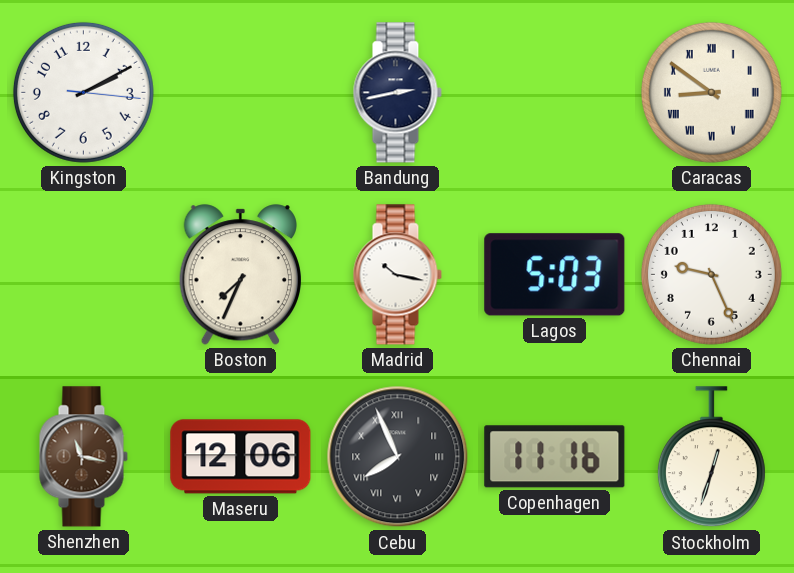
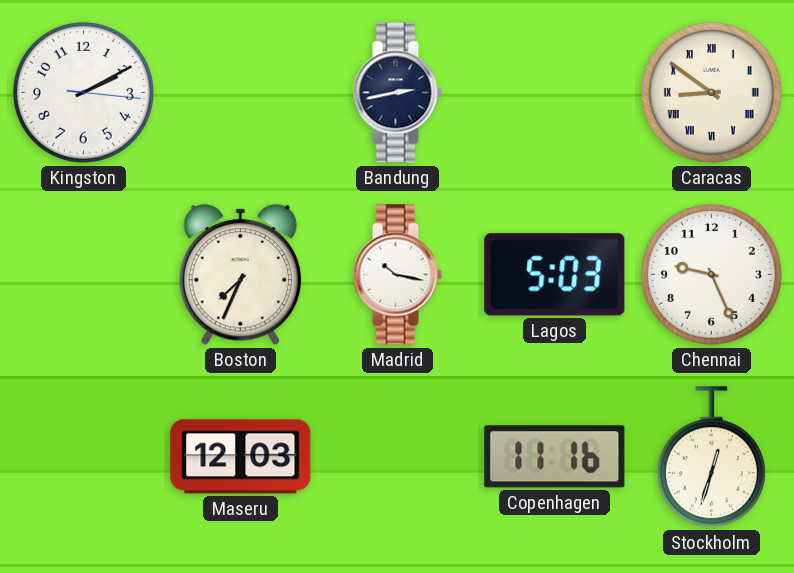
Shenzhen: 11:17 -> none
Maseru: 12:06 -> 12:03
Cebu: 7:56 -> none
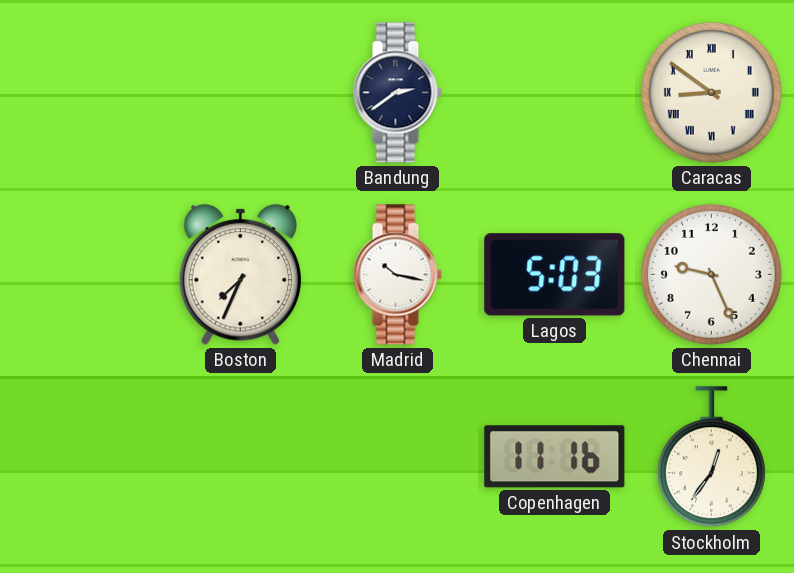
Kingston: 2:10 -> none
Bandung: 2:43 -> 2:39
Maseru: 12:03 -> none
Stockholm: 12:33 -> 12:36
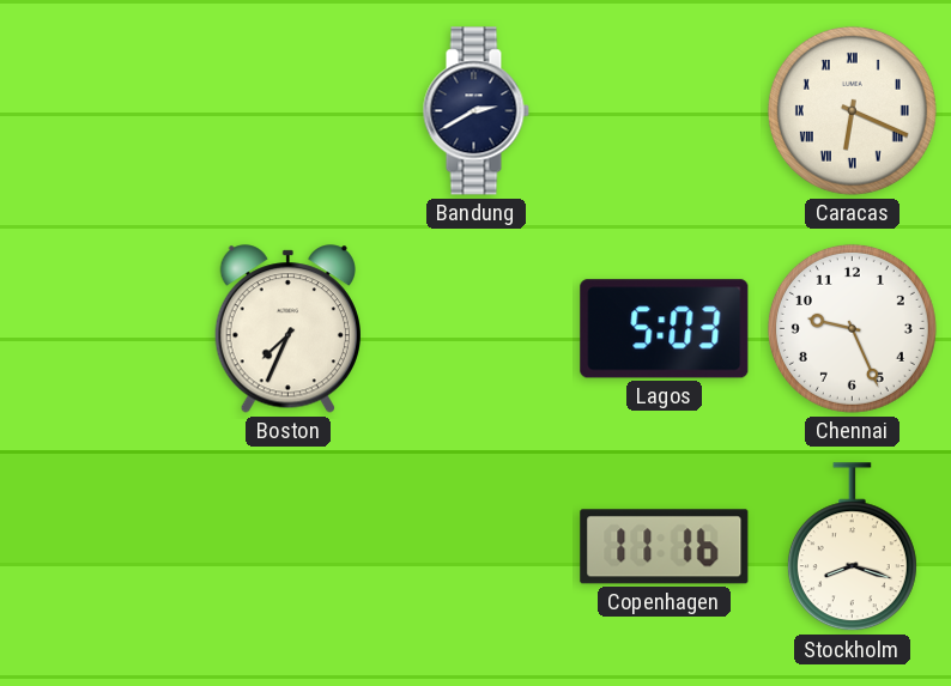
Bandung: 2:39 -> 2:40
Caracas: 8:51 -> 6:19
Madrid: 10:17 -> none
Stockholm: 12:36 -> 8:18
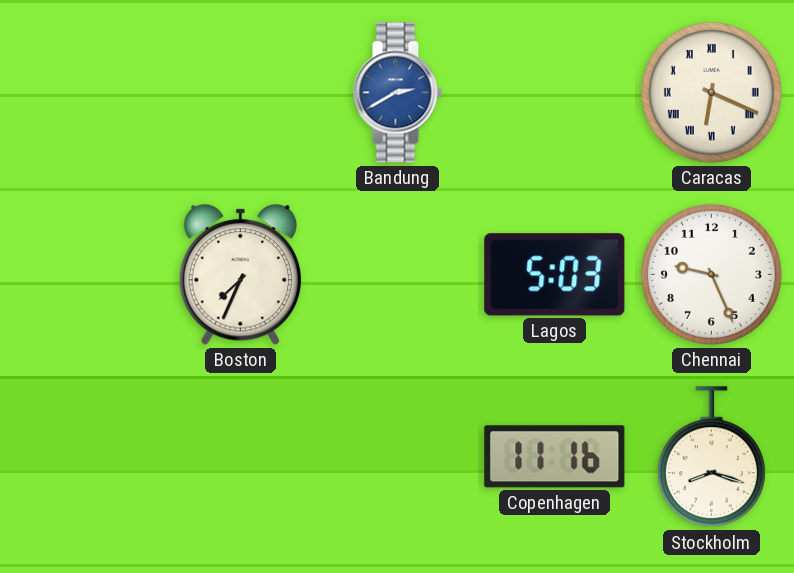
Bandung dial: navy -> blue
